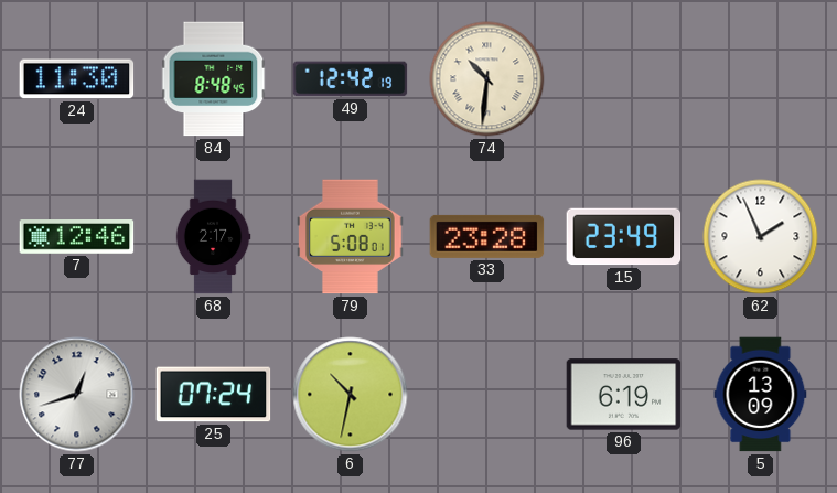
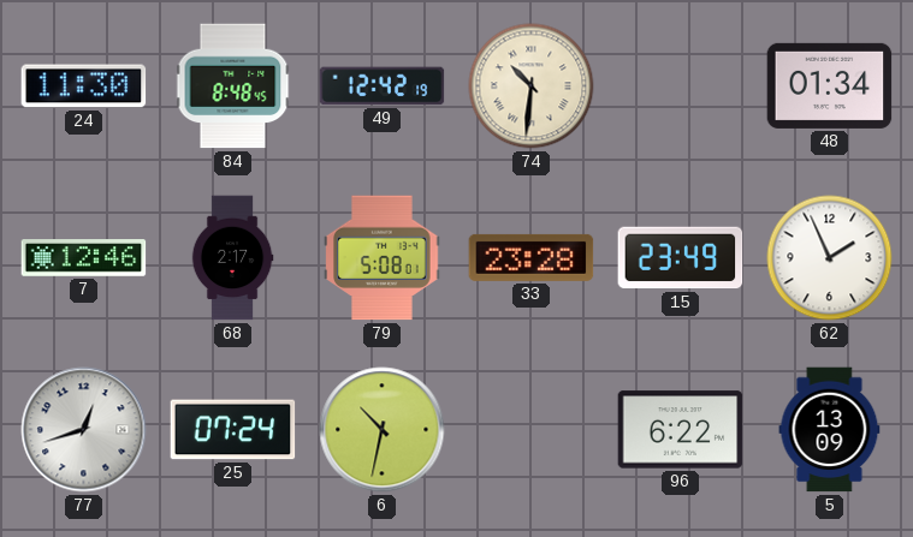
48: none -> 01:34
96: 6:19 -> 6:22
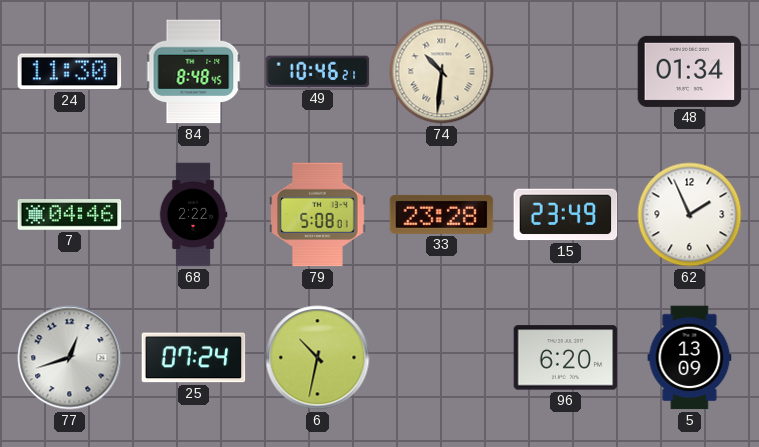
49: 12:42 -> 10:46
7: 12:46 -> 04:46
68: 2:17 -> 2:22
96: 6:22 -> 6:20
